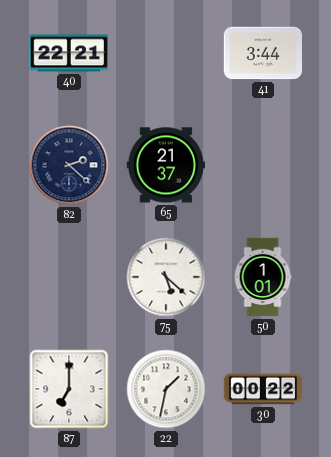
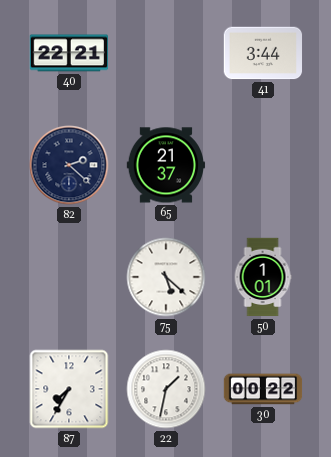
87: 7:00 -> 7:35
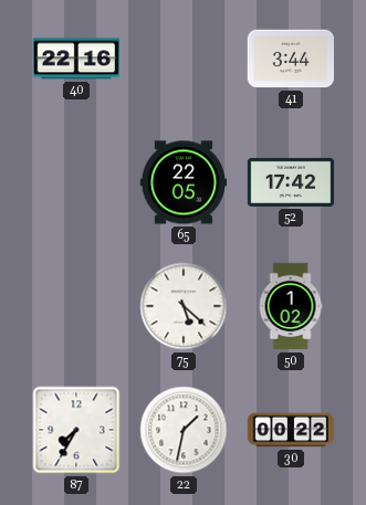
40: 22:21 -> 22:16
82: 2:22 -> none
65: 21:37 -> 22:05
52: none -> 17:42
50: 1:01 -> 1:02
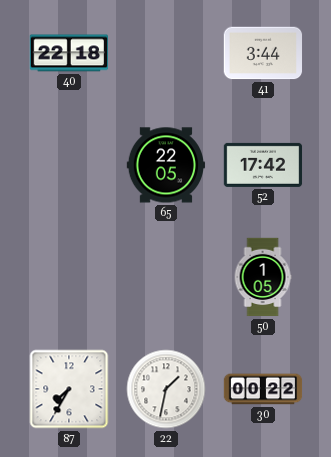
40: 22:16 -> 22:18
75: 5:22 -> none
50: 1:02 -> 1:05
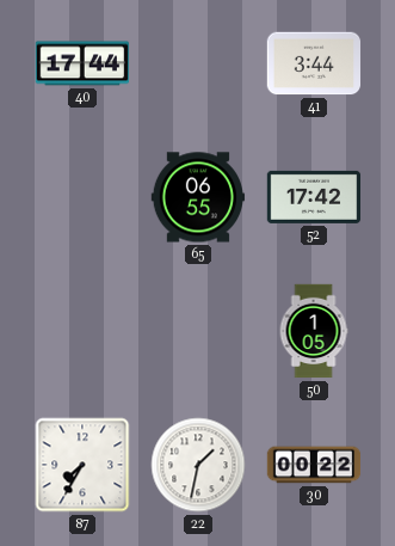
40: 22:18 -> 17:44
65: 22:05 -> 06:55
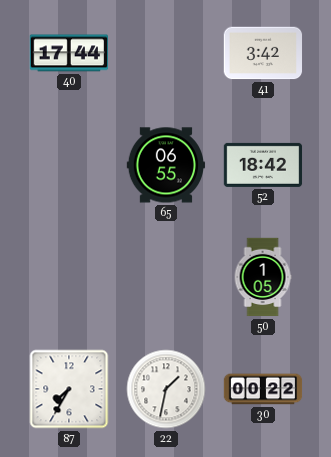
41: 3:44 -> 3:42
52: 17:42 -> 18:42
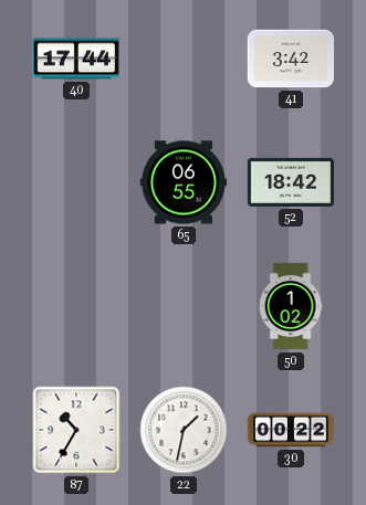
50: 1:05 -> 1:02
87: 7:35 -> 10:35
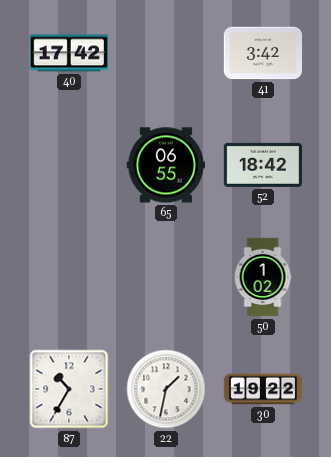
40: 17:44 -> 17:42
30: 00:22 -> 19:22
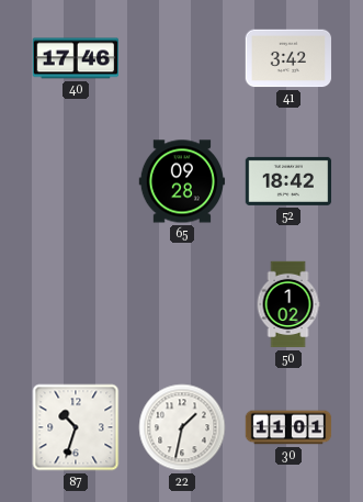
40: 17:42 -> 17:46
65: 06:55 -> 09:28
87: 10:35 -> 10:33
30: 19:22 -> 11:01
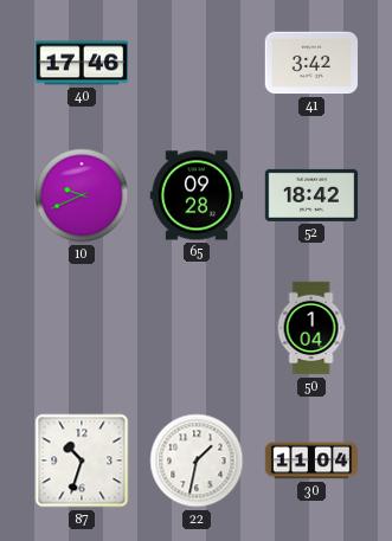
10: none -> 9:41
50: 1:02 -> 1:04
30: 11:01 -> 11:04
